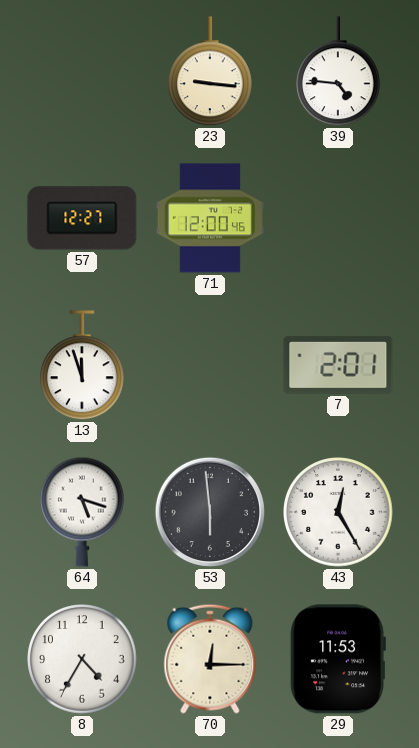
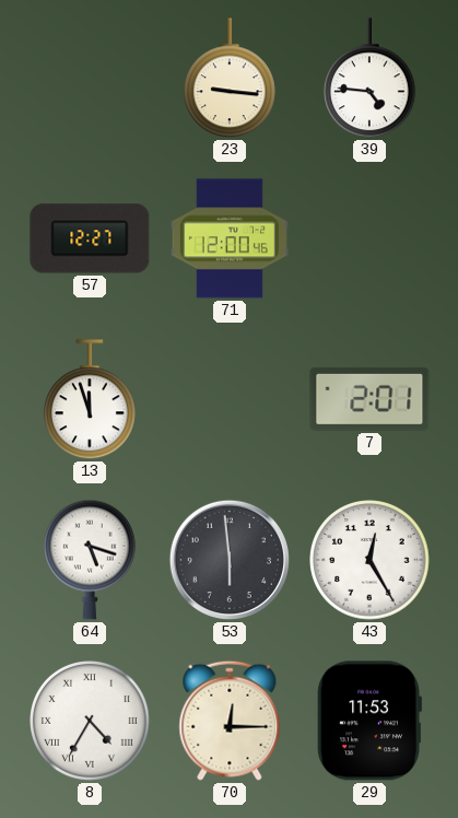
8 numerals: Arabic -> Roman
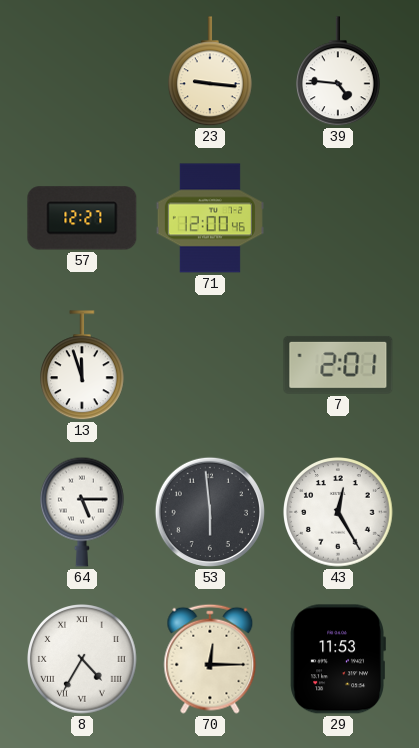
64: 5:18 -> 5:15
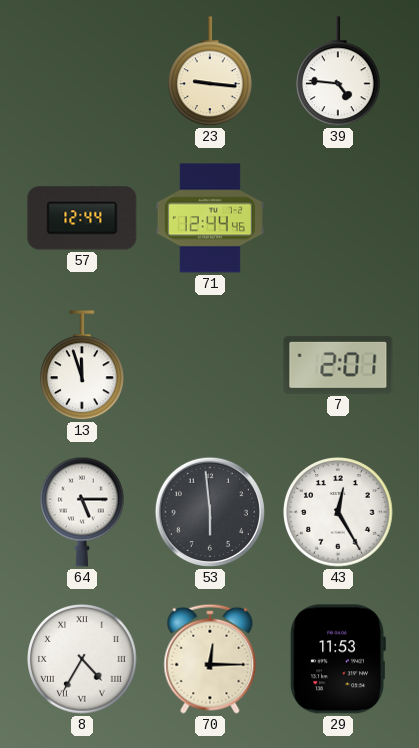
57: 12:27 -> 12:44
71: 12:00 -> 12:44
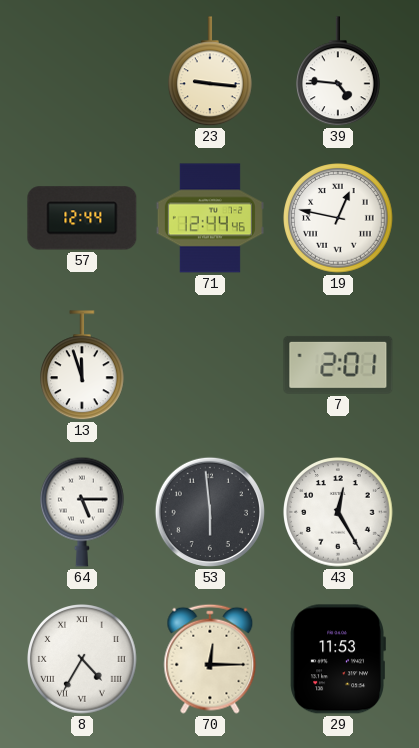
19: none -> 12:47
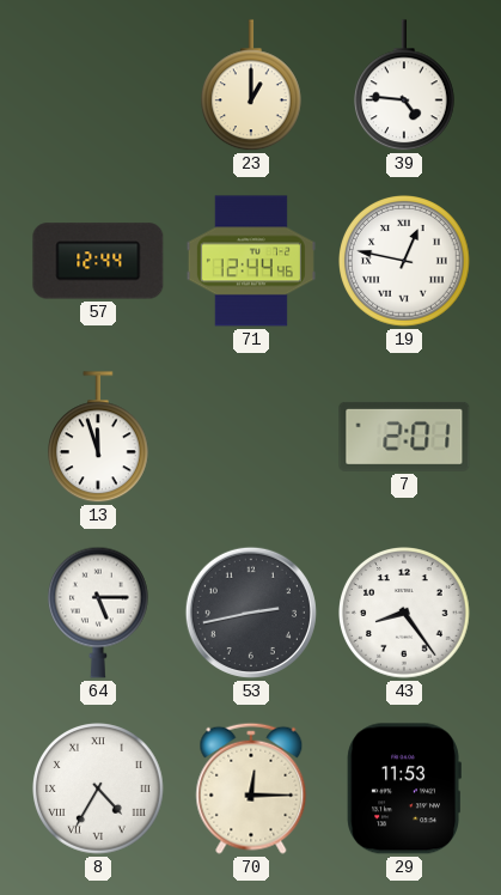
23: 9:16 -> 1:00
53: 5:59 -> 2:43
43: 12:25 -> 8:24
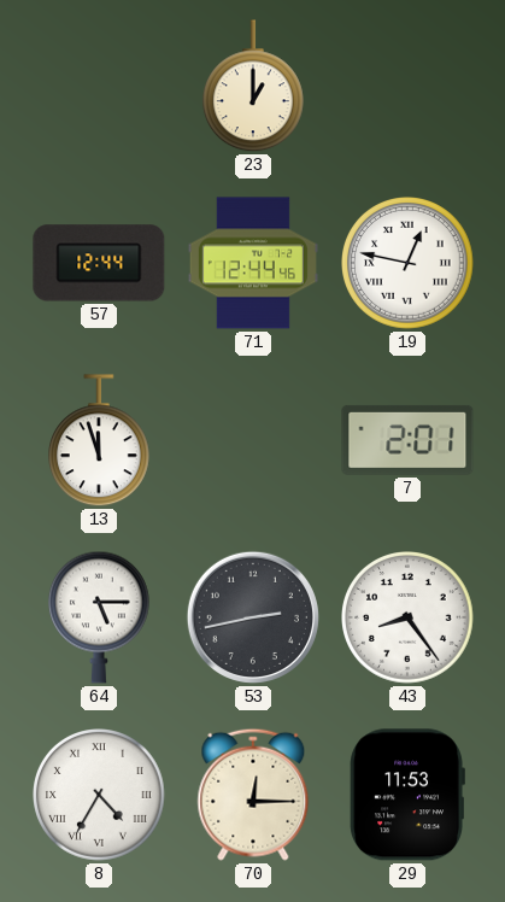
39: 4:46 -> none
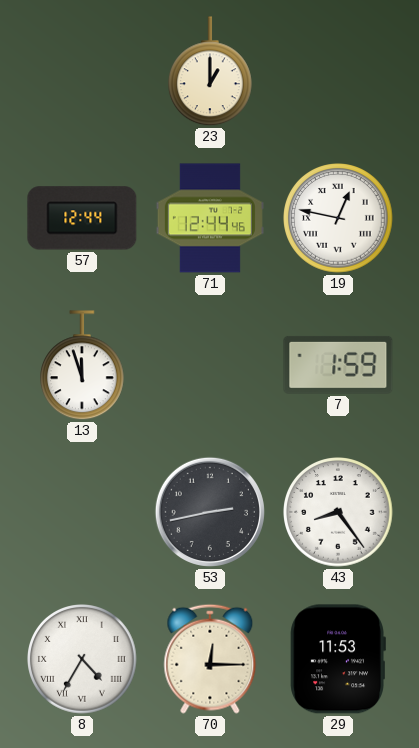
7: 2:01 -> 1:59
64: 5:15 -> none
